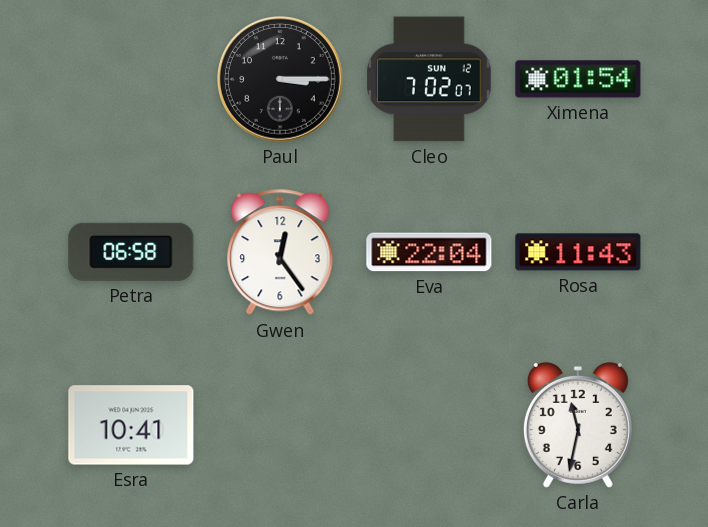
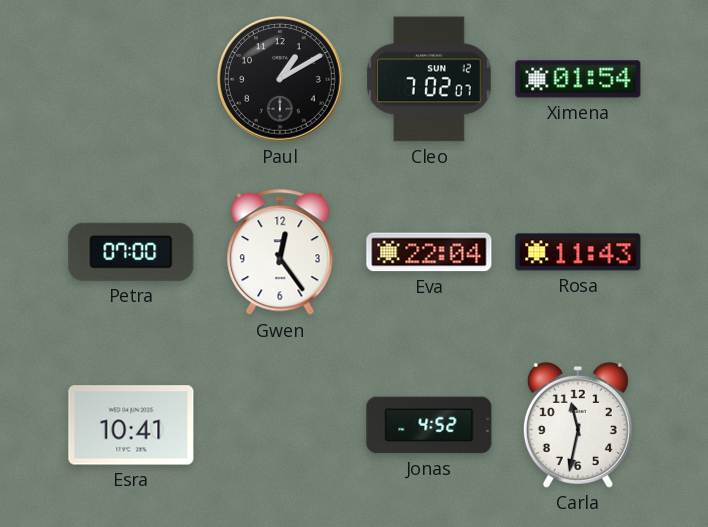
Paul: 3:15 -> 1:10
Petra: 06:58 -> 07:00
Jonas: none -> 4:52
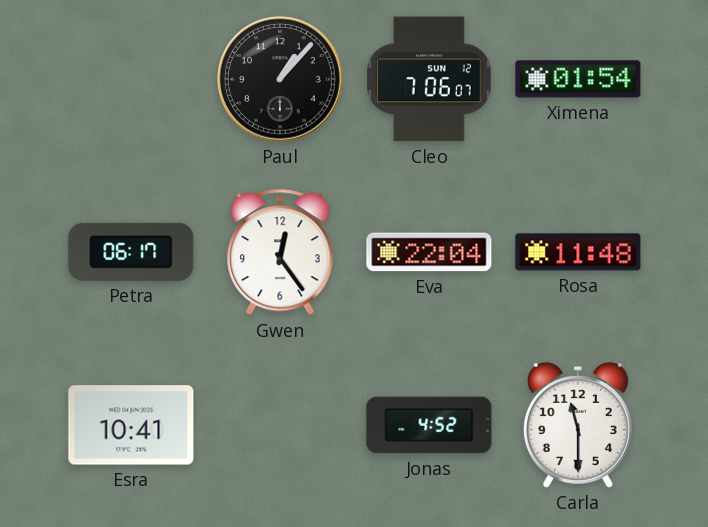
Paul: 1:10 -> 1:07
Cleo: 7:02 -> 7:06
Petra: 07:00 -> 06:17
Rosa: 11:43 -> 11:48
Carla: 11:32 -> 11:30
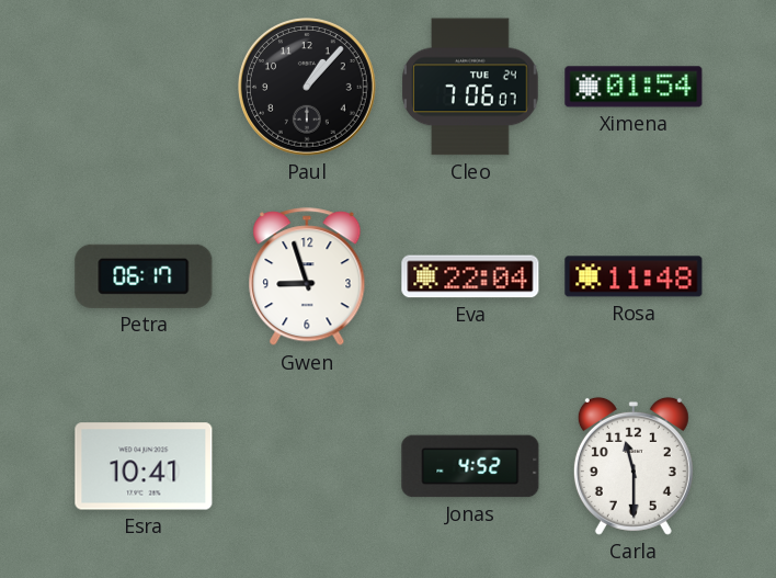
Cleo date: SUN 12 -> TUE 24
Gwen: 12:24 -> 8:57
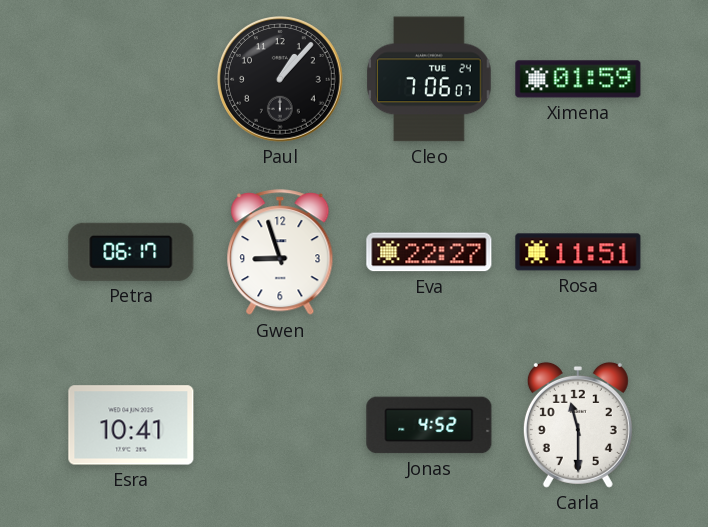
Ximena: 01:54 -> 01:59
Eva: 22:04 -> 22:27
Rosa: 11:48 -> 11:51
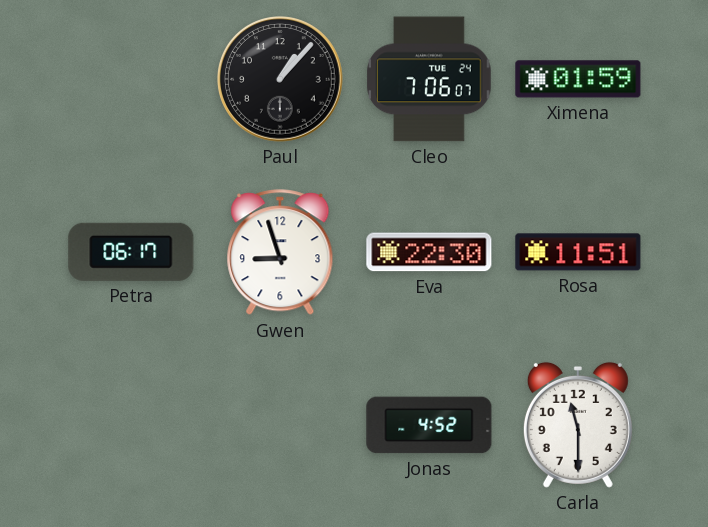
Eva: 22:27 -> 22:30
Esra: 10:41 -> none
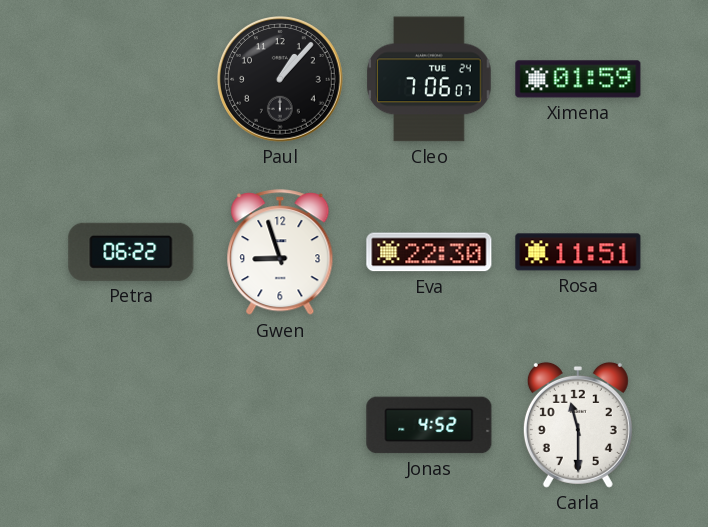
Petra: 06:17 -> 06:22
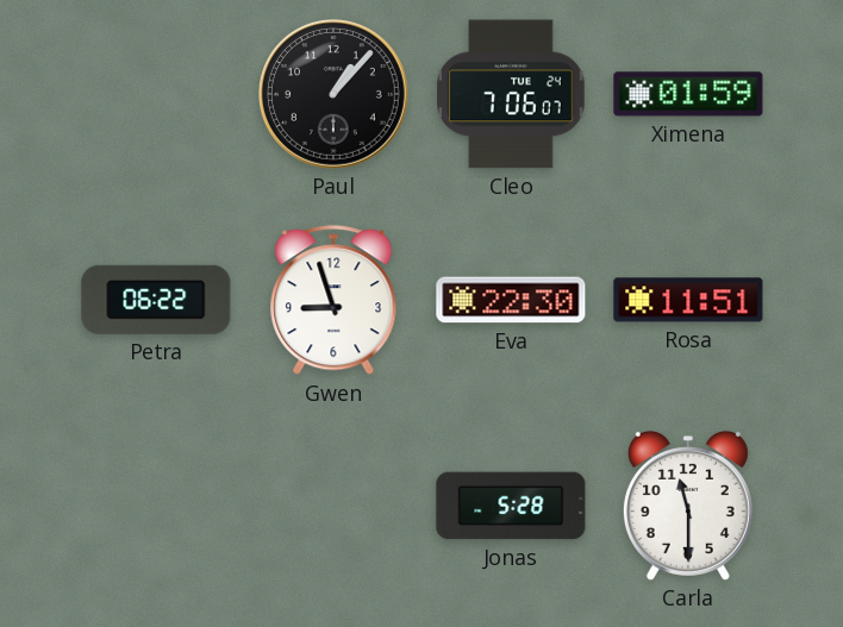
Jonas: 4:52 -> 5:28
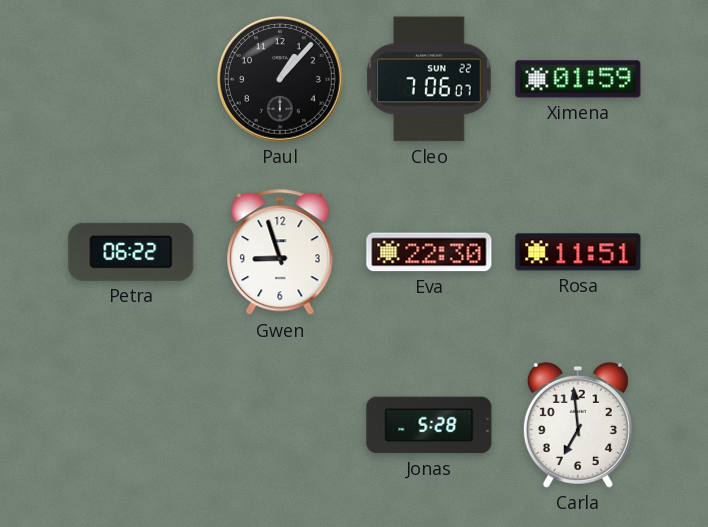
Cleo date: TUE 24 -> SUN 22
Carla: 11:30 -> 6:59
